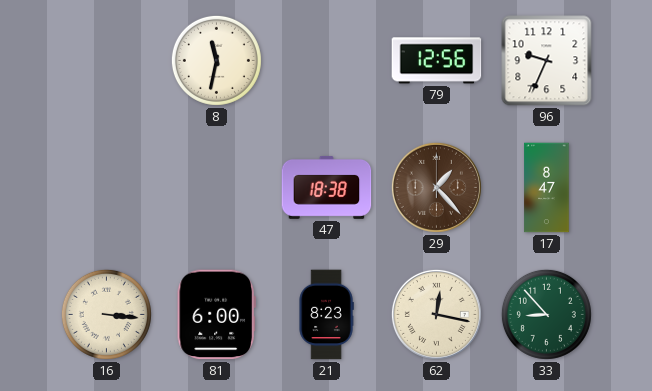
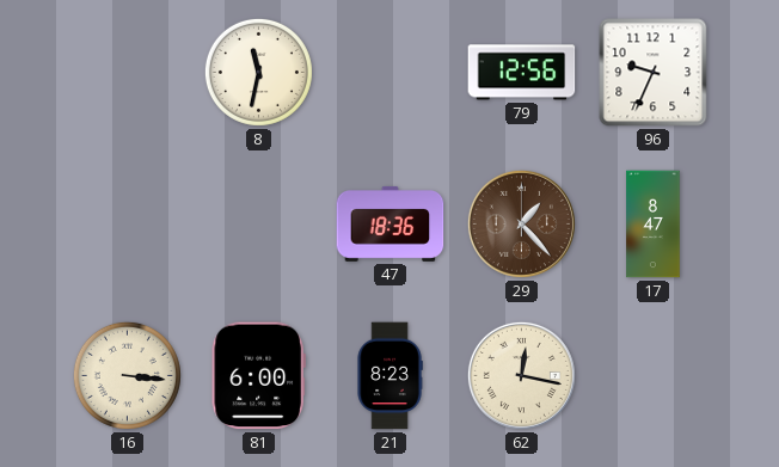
47: 18:38 -> 18:36
33: 8:53 -> none
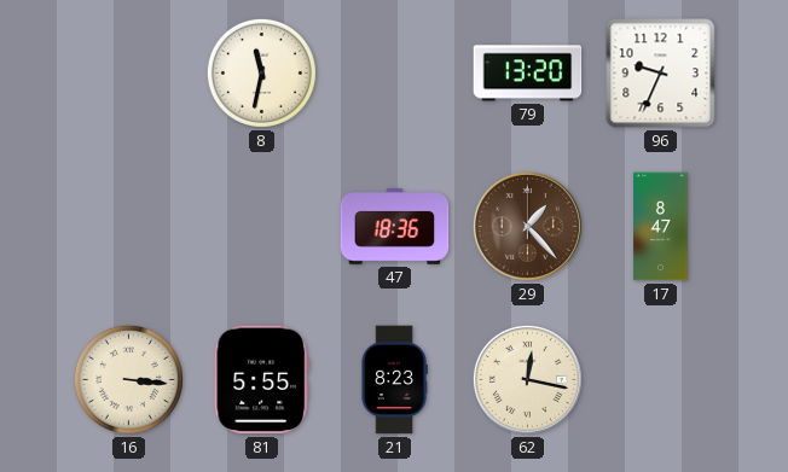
79: 12:56 -> 13:20
81: 6:00 -> 5:55
